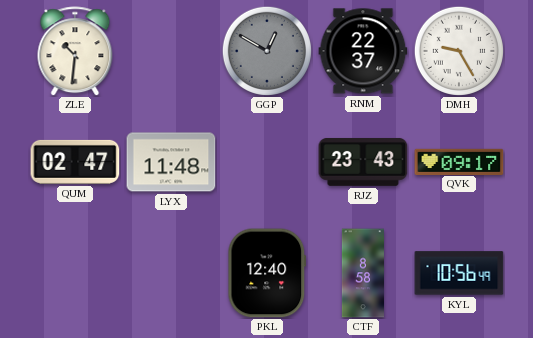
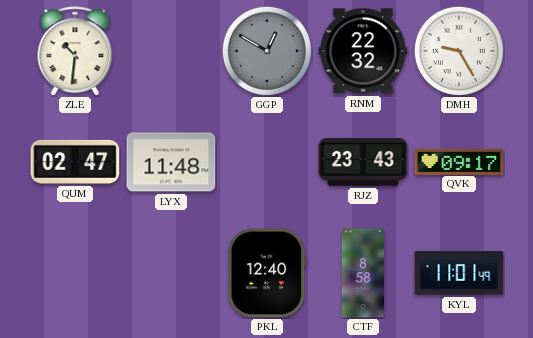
RNM: 22:37 -> 22:32
KYL: 10:56 -> 11:01
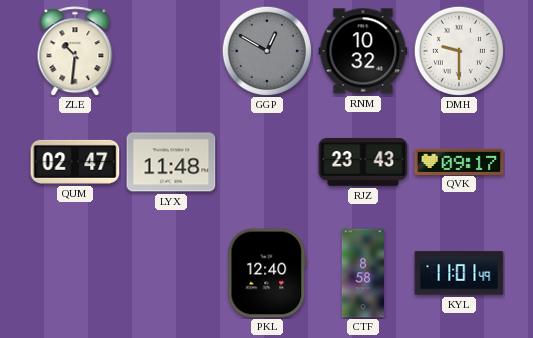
RNM: 22:32 -> 10:32
DMH: 9:25 -> 9:30
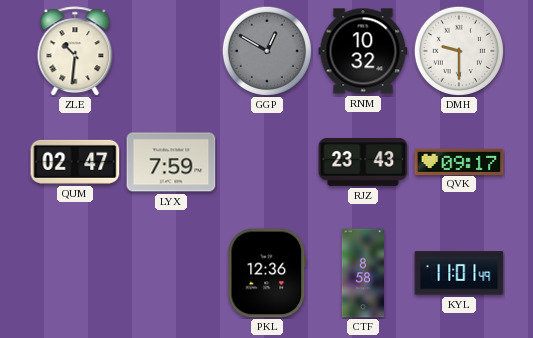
LYX: 11:48 -> 7:59
PKL: 12:40 -> 12:36
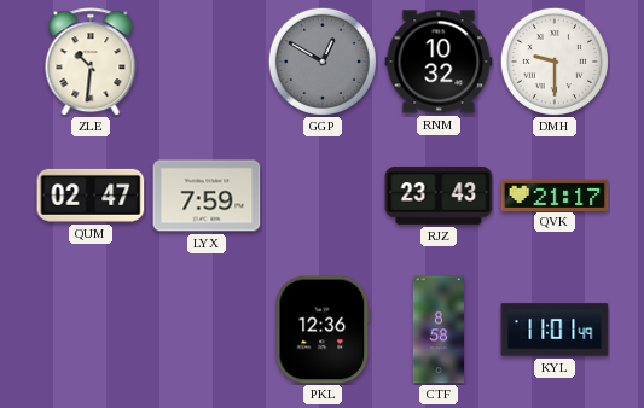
QVK: 09:17 -> 21:17
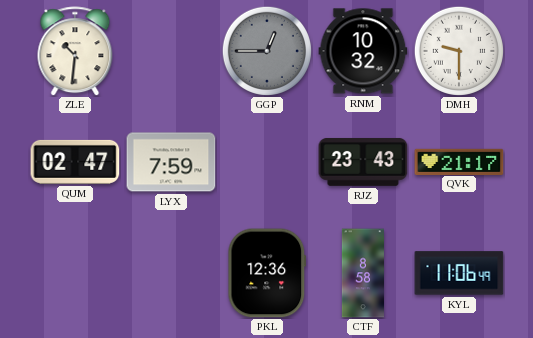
GGP: 12:50 -> 12:45
KYL: 11:01 -> 11:06
